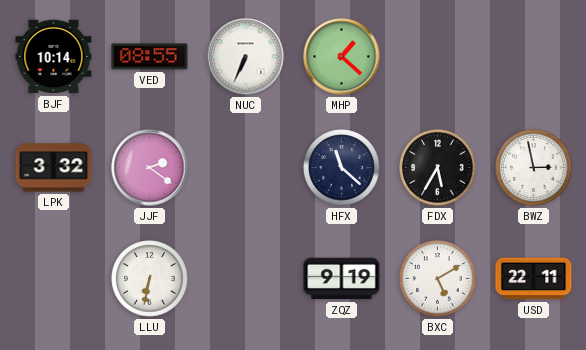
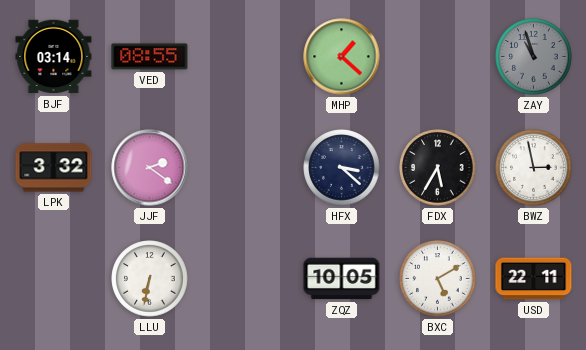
BJF: 10:14 -> 03:14
NUC: 6:34 -> none
ZAY: none -> 10:57
HFX: 11:22 -> 3:22
ZQZ: 9:19 -> 10:05
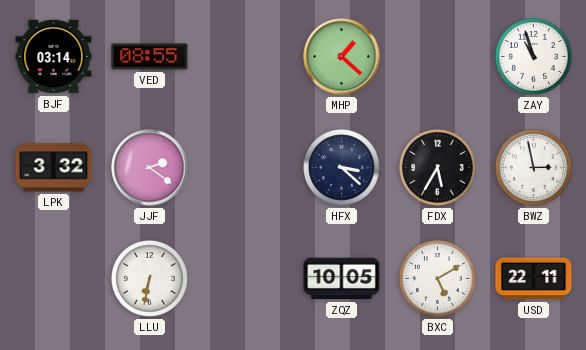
ZAY dial: grey -> white
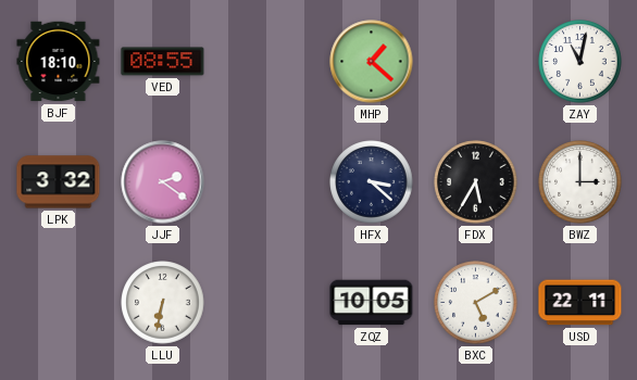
BJF: 03:14 -> 18:10
ZAY: 10:57 -> 11:02
BWZ: 2:58 -> 3:00
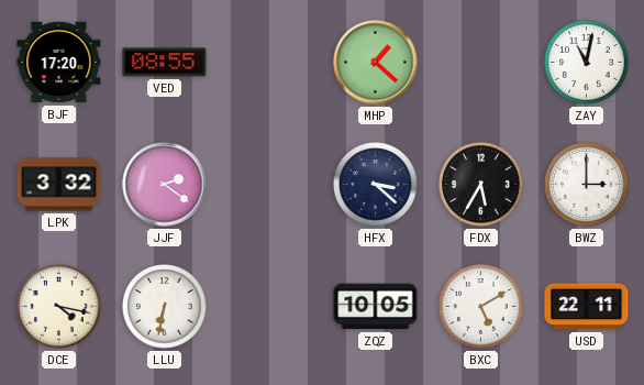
BJF: 18:10 -> 17:20
DCE: none -> 4:17
